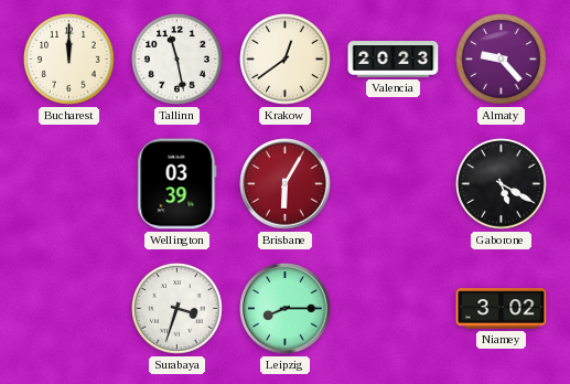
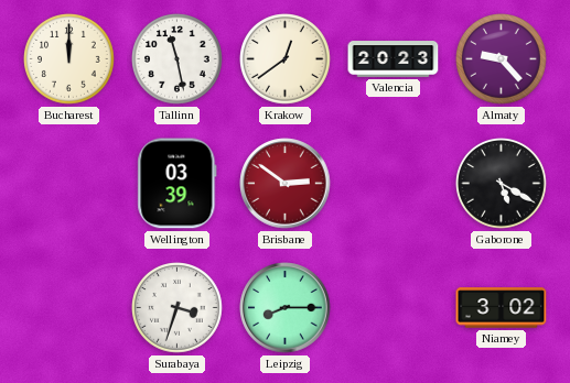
Brisbane: 6:05 -> 2:51
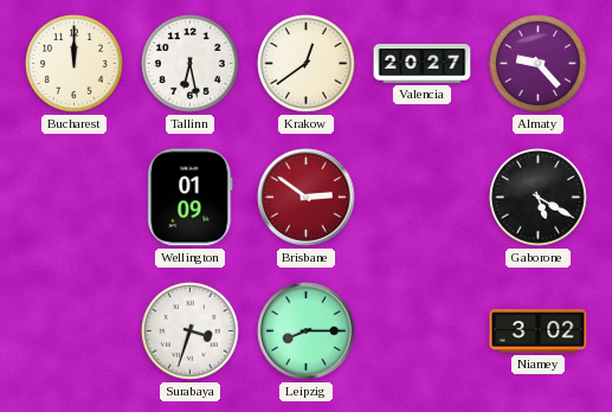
Tallinn: 11:28 -> 6:28
Valencia: 20:23 -> 20:27
Wellington: 03:39 -> 01:09
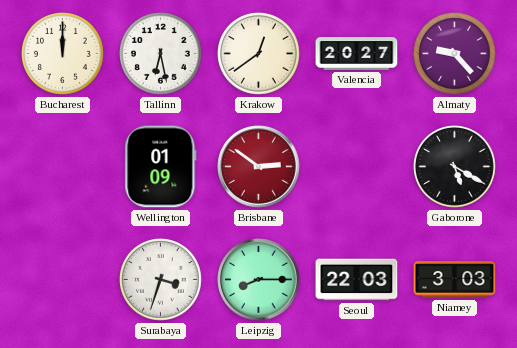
Seoul: none -> 22:03
Niamey: 3:02 -> 3:03
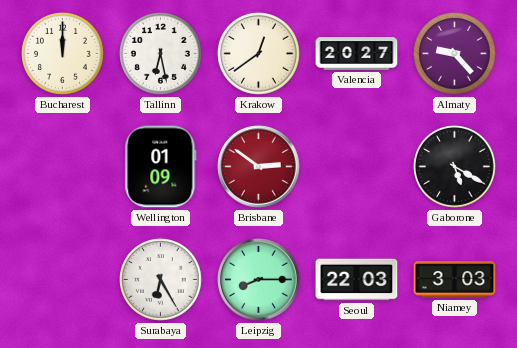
Surabaya: 3:33 -> 6:25
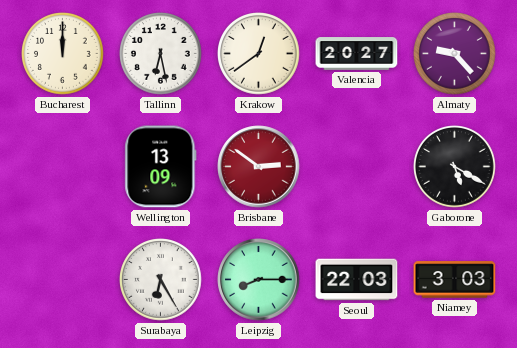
Wellington: 01:09 -> 13:09
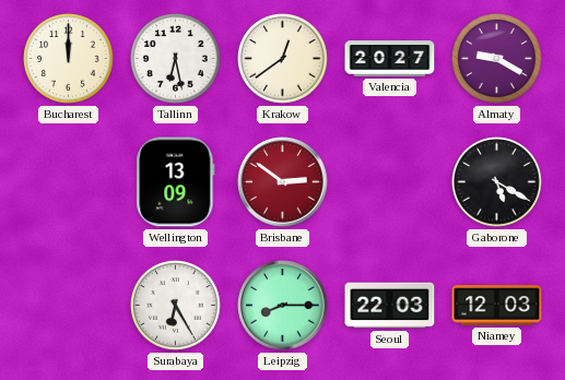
Almaty: 9:23 -> 9:20
Niamey: 3:03 -> 12:03
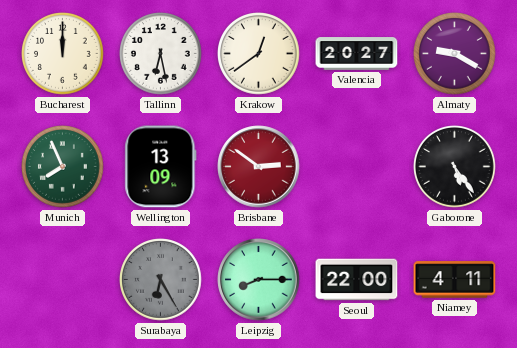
Munich: none -> 7:56
Gaborone: 5:20 -> 5:24
Surabaya dial: white -> grey
Seoul: 22:03 -> 22:00
Niamey: 12:03 -> 4:11
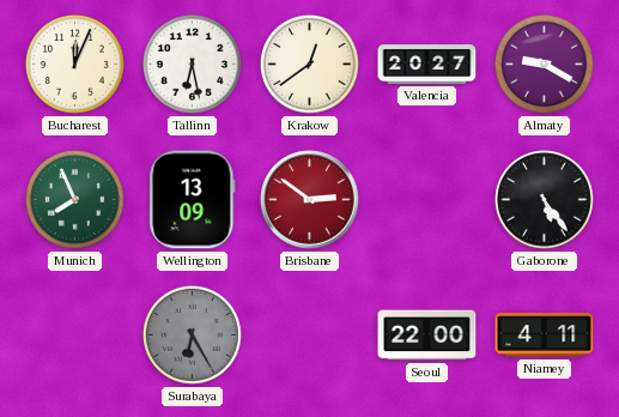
Bucharest: 12:00 -> 12:04
Leipzig: 8:15 -> none
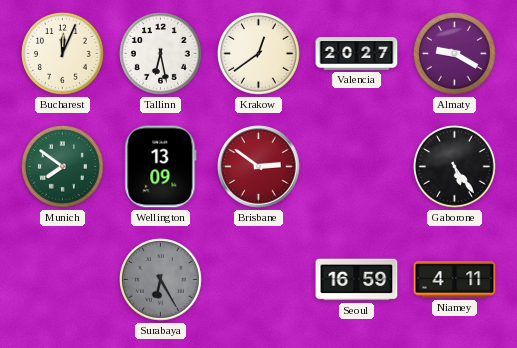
Munich: 7:56 -> 7:51
Seoul: 22:00 -> 16:59
